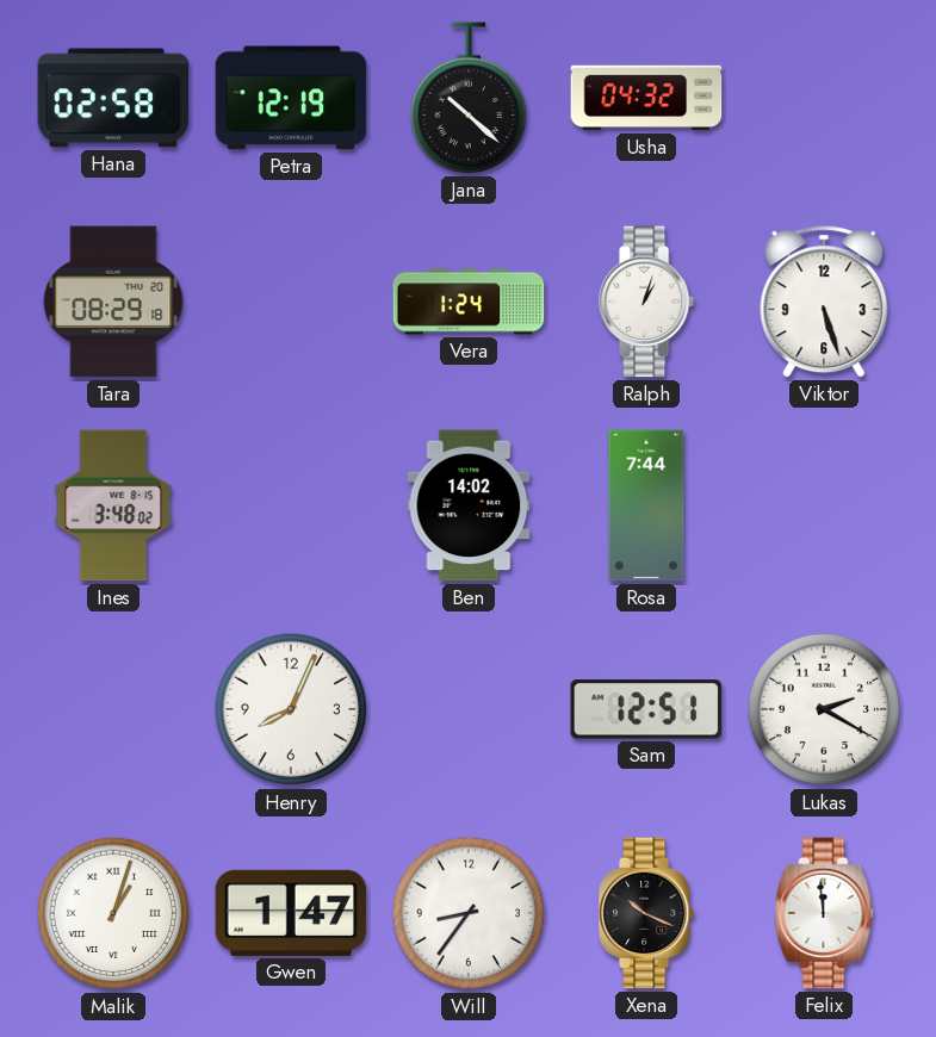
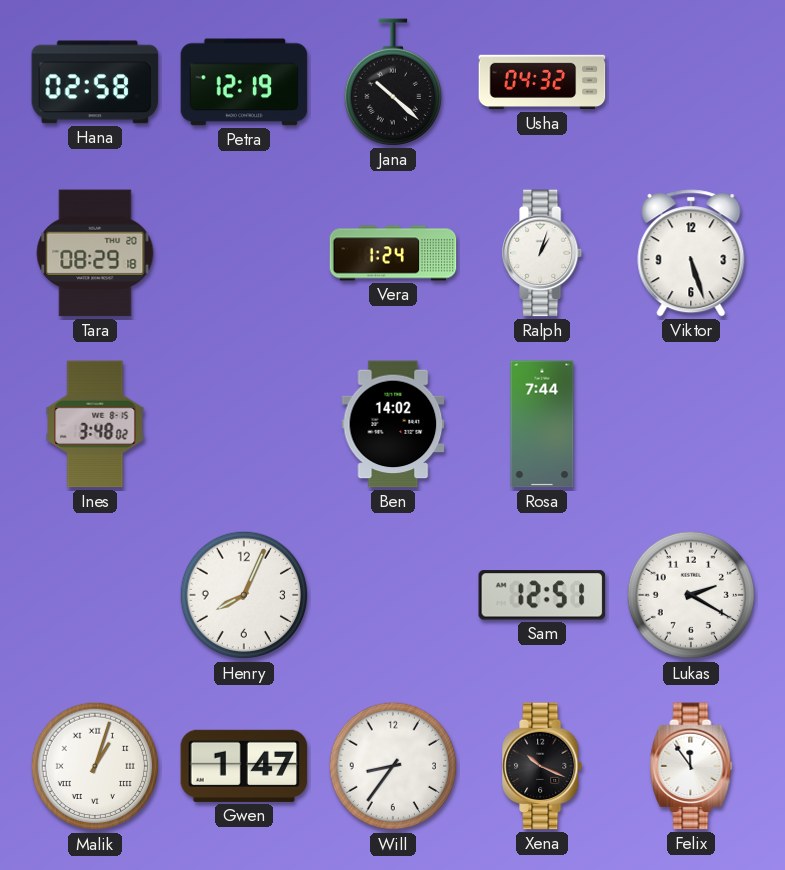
Felix: 11:59 -> 11:54
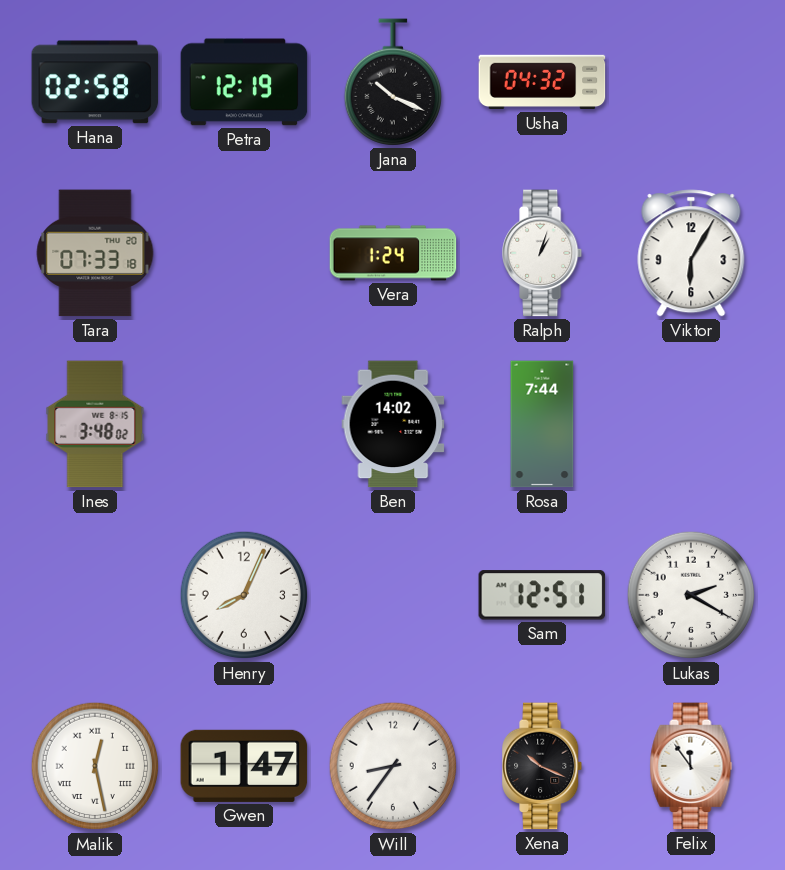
Jana: 10:22 -> 10:19
Tara: 08:29 -> 07:33
Viktor: 5:27 -> 6:05
Malik: 1:03 -> 12:28
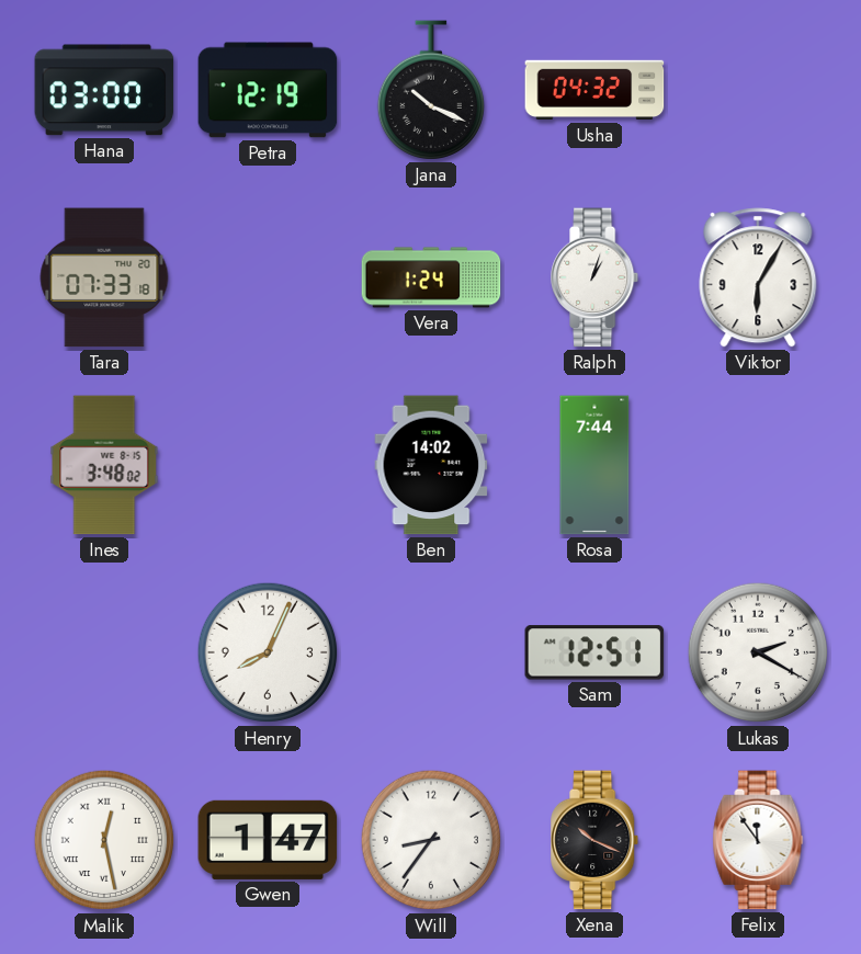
Hana: 02:58 -> 03:00
